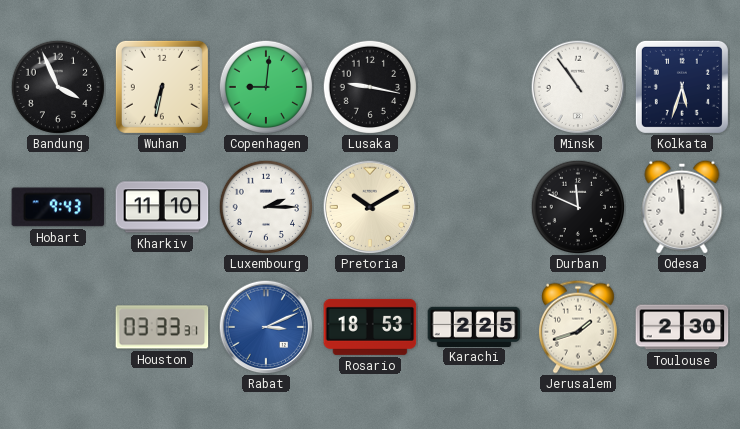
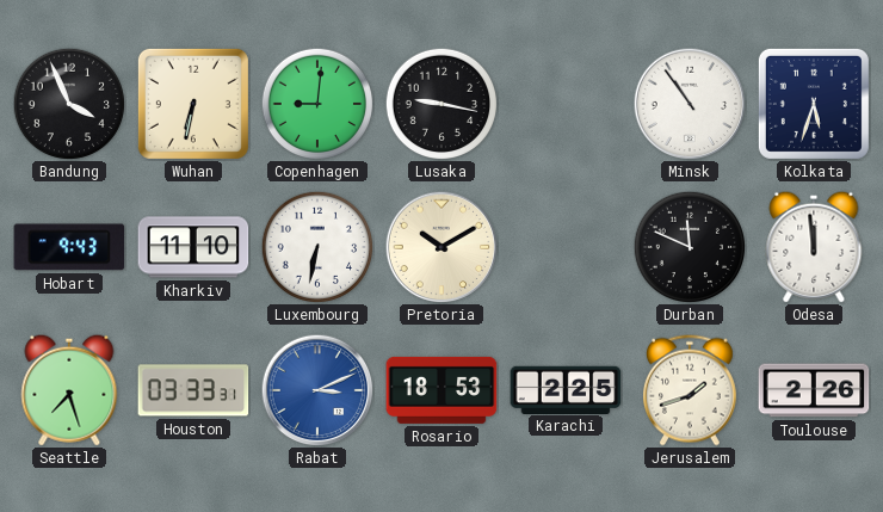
Luxembourg: 2:15 -> 6:32
Seattle: none -> 7:27
Toulouse: 2:30 -> 2:26
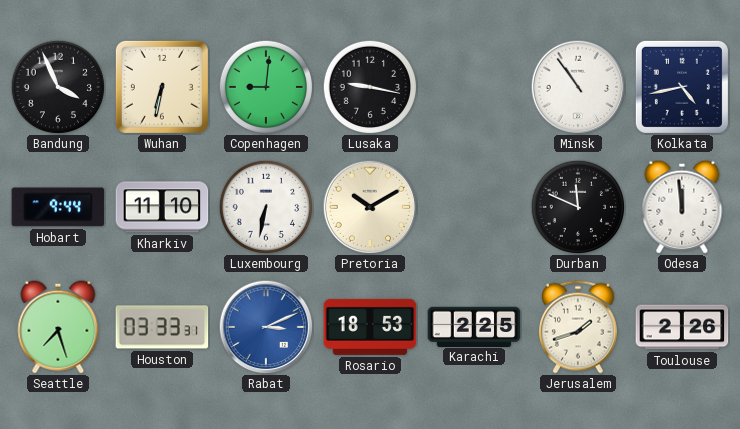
Kolkata: 5:33 -> 4:43
Hobart: 9:43 -> 9:44
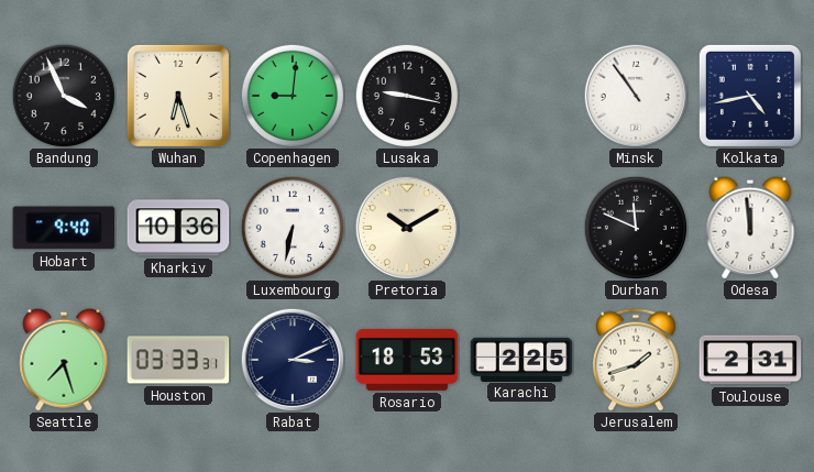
Wuhan: 6:32 -> 6:27
Hobart: 9:44 -> 9:40
Kharkiv: 11:10 -> 10:36
Rabat dial: blue -> navy
Toulouse: 2:26 -> 2:31
